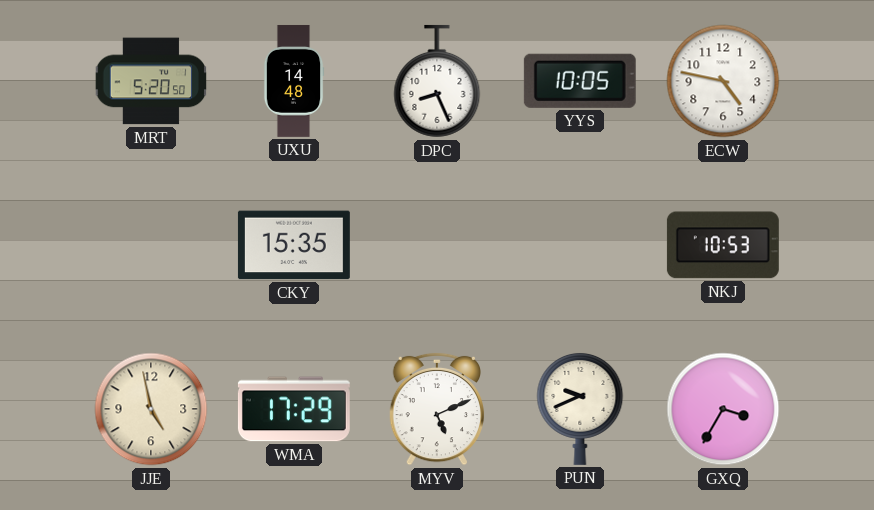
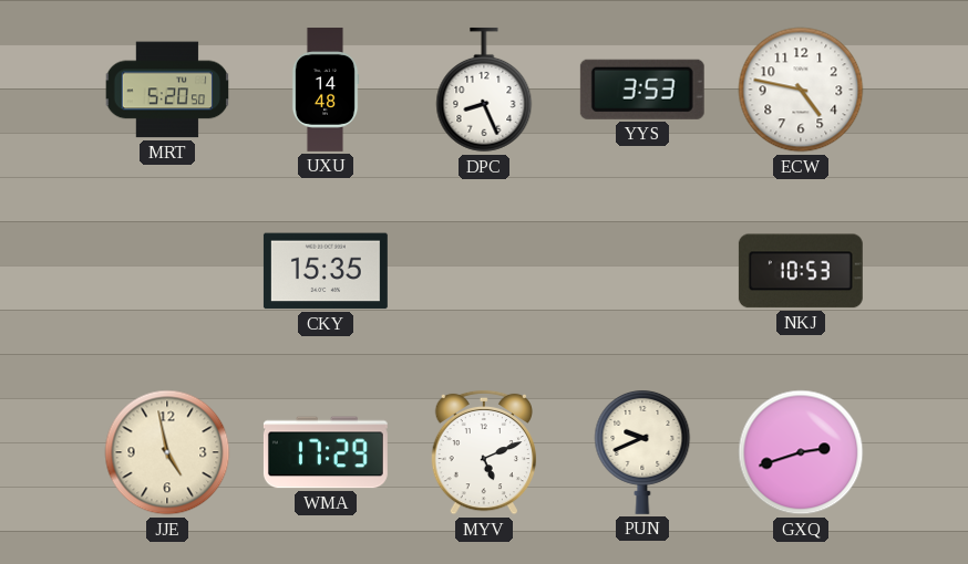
YYS: 10:05 -> 3:53
GXQ: 3:35 -> 2:42
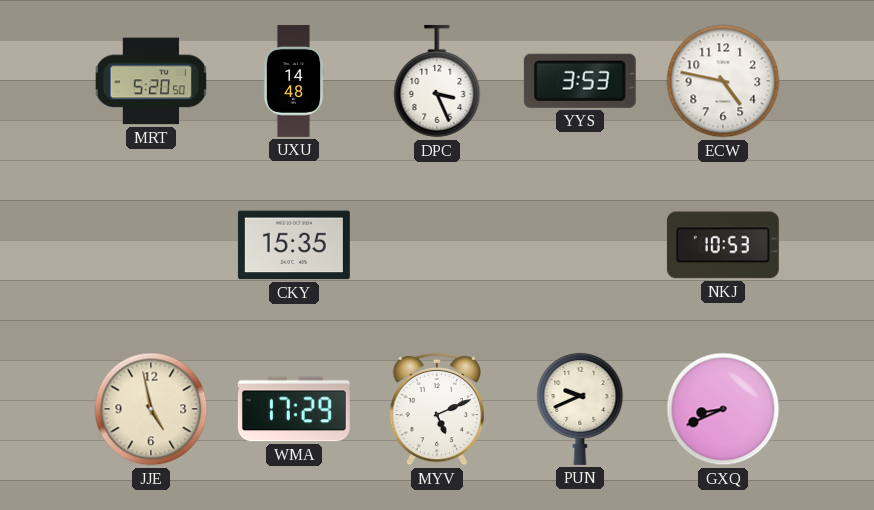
DPC: 8:26 -> 3:26
GXQ: 2:42 -> 8:41
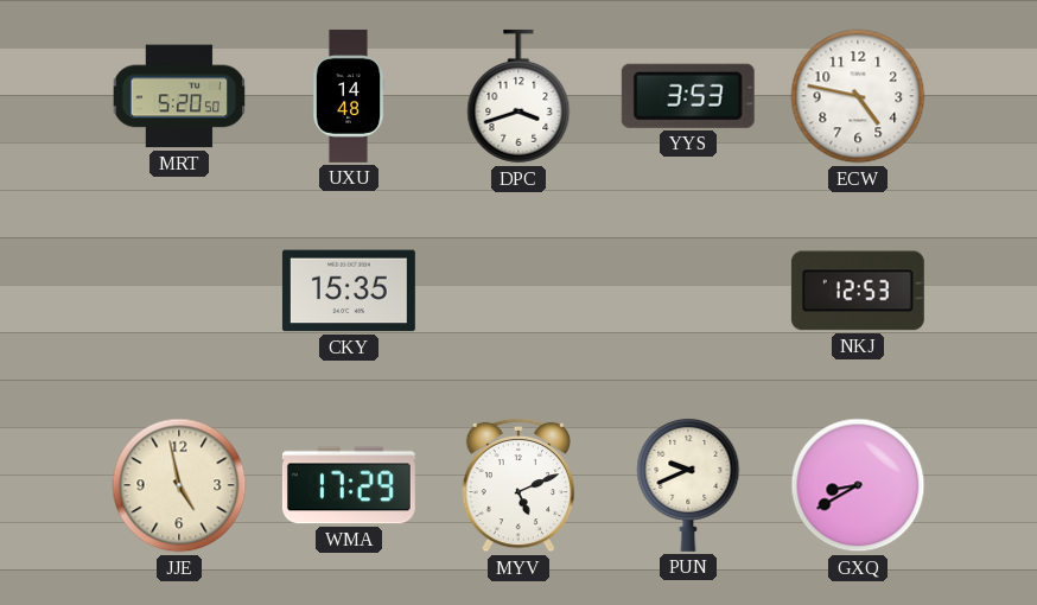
DPC: 3:26 -> 3:42
NKJ: 10:53 -> 12:53
GXQ: 8:41 -> 8:40
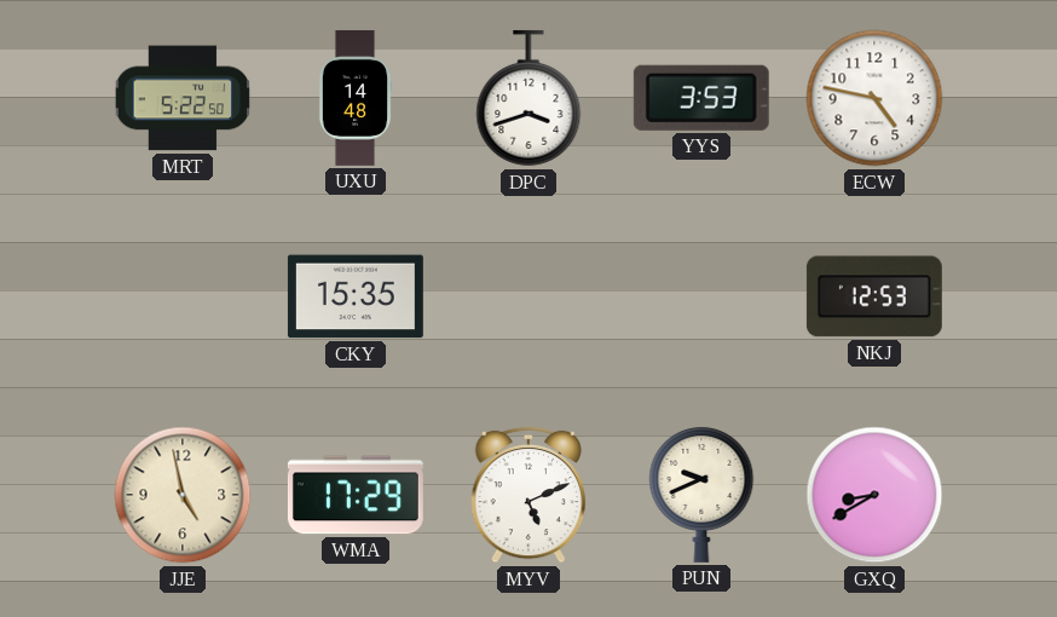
MRT: 5:20 -> 5:22
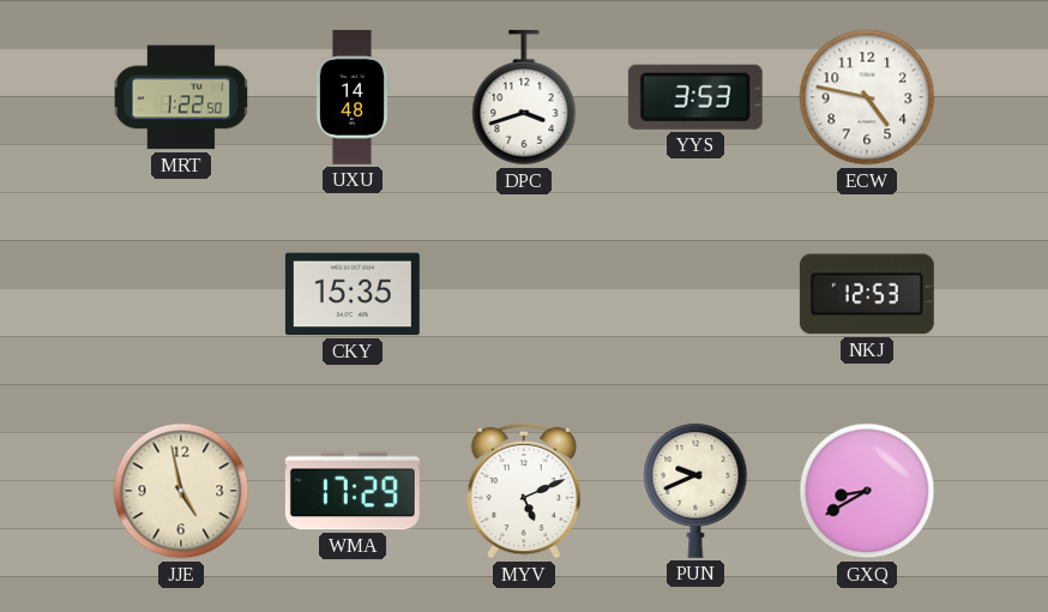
MRT: 5:22 -> 1:22
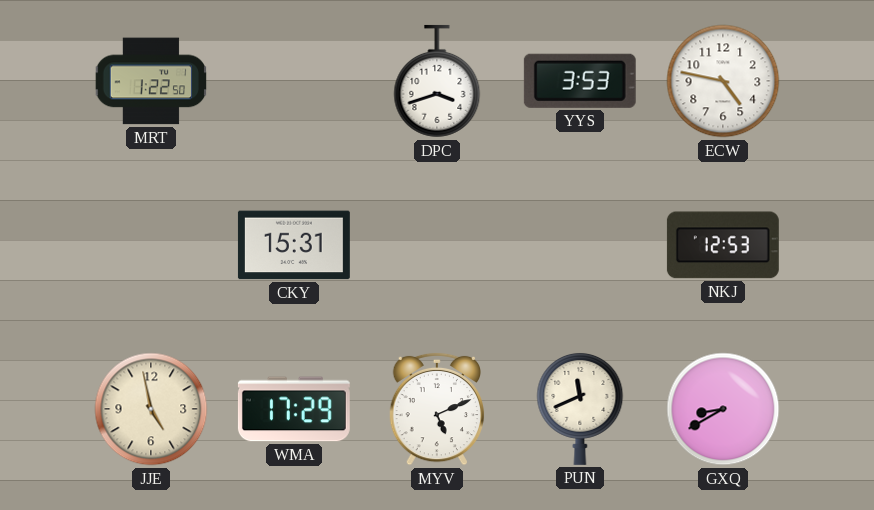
UXU: 14:48 -> none
CKY: 15:35 -> 15:31
PUN: 9:41 -> 11:41
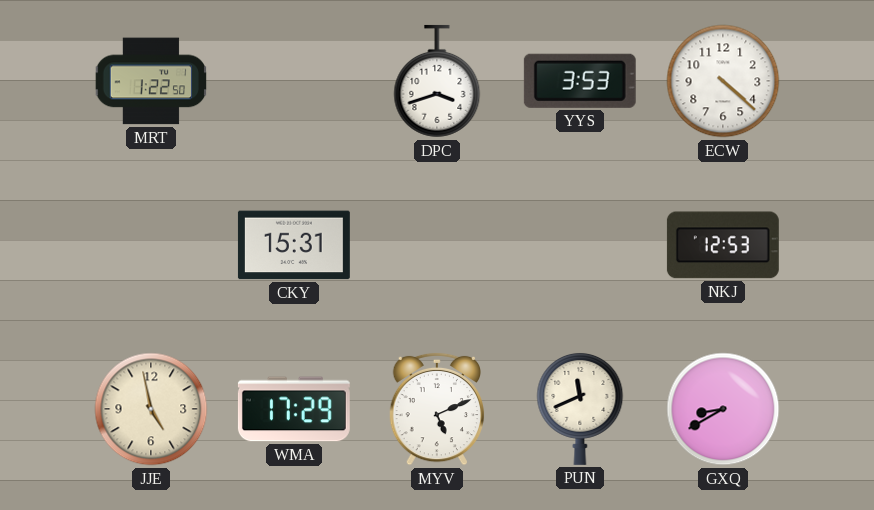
ECW: 4:47 -> 4:22
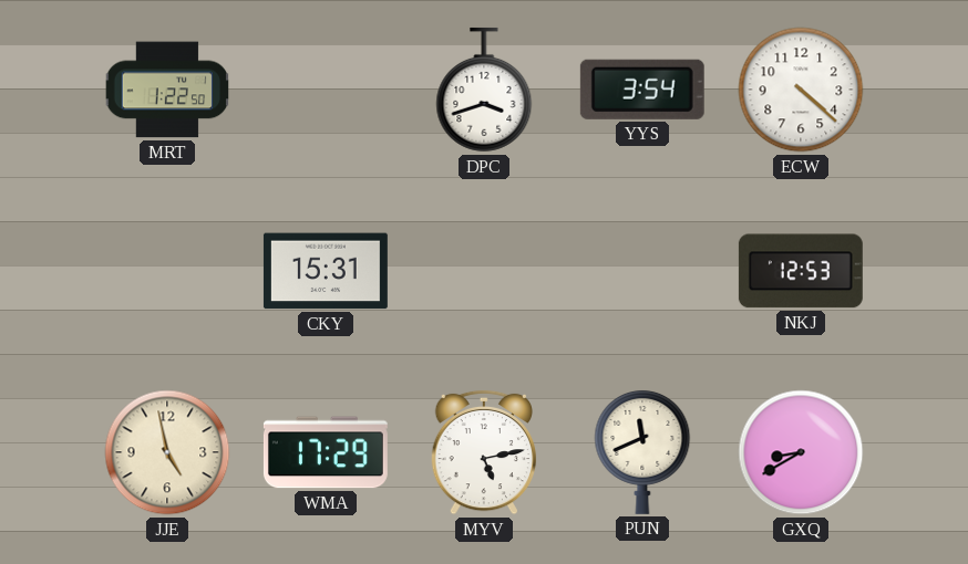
YYS: 3:53 -> 3:54
MYV: 5:11 -> 5:13
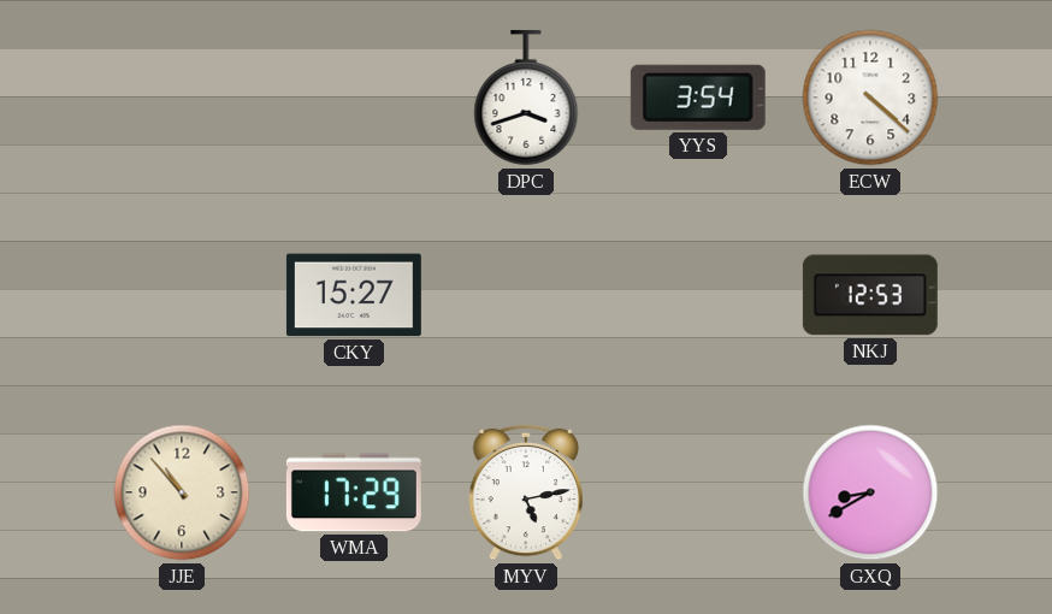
MRT: 1:22 -> none
CKY: 15:31 -> 15:27
JJE: 4:58 -> 10:53
PUN: 11:41 -> none
